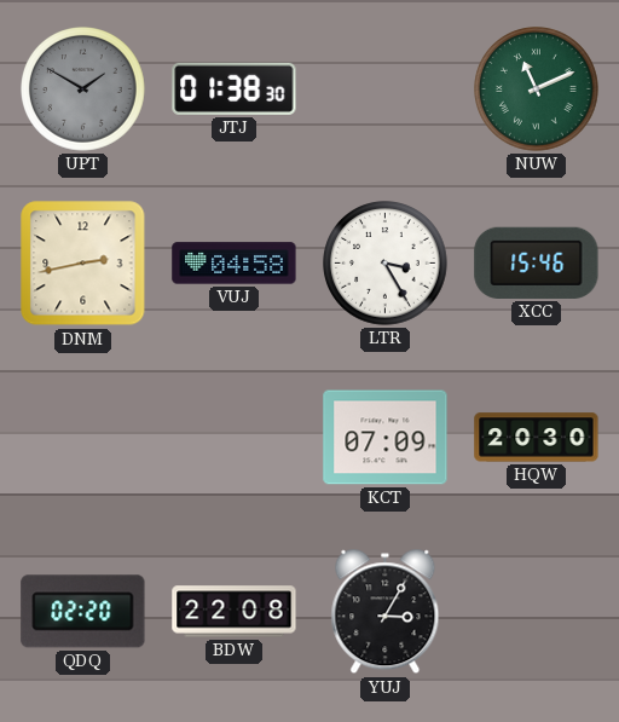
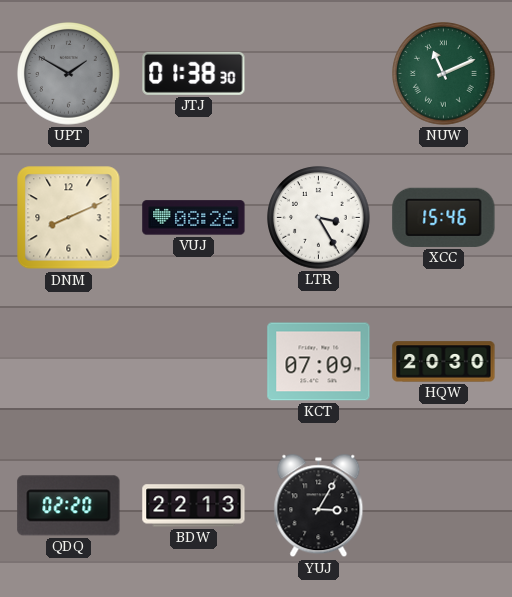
DNM: 2:43 -> 8:11
VUJ: 04:58 -> 08:26
BDW: 22:08 -> 22:13
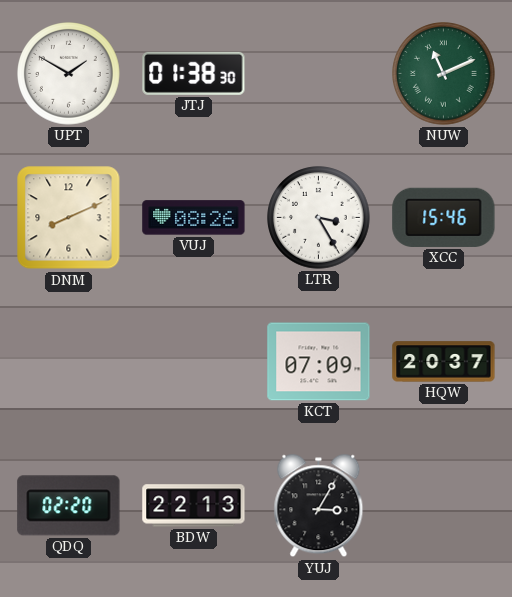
UPT dial: grey -> white
HQW: 20:30 -> 20:37
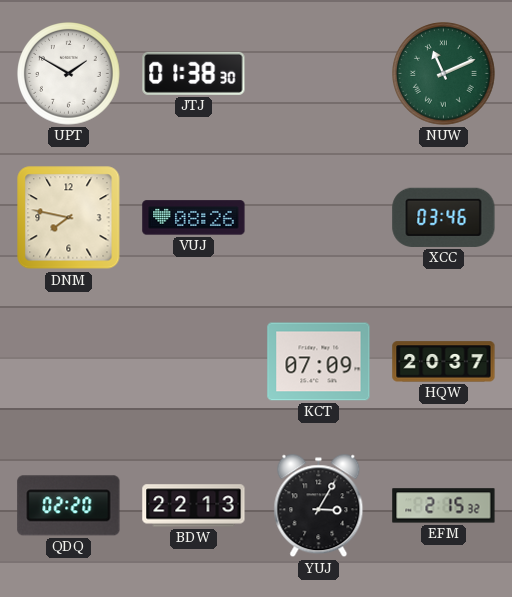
DNM: 8:11 -> 7:47
LTR: 3:25 -> none
XCC: 15:46 -> 03:46
EFM: none -> 2:15
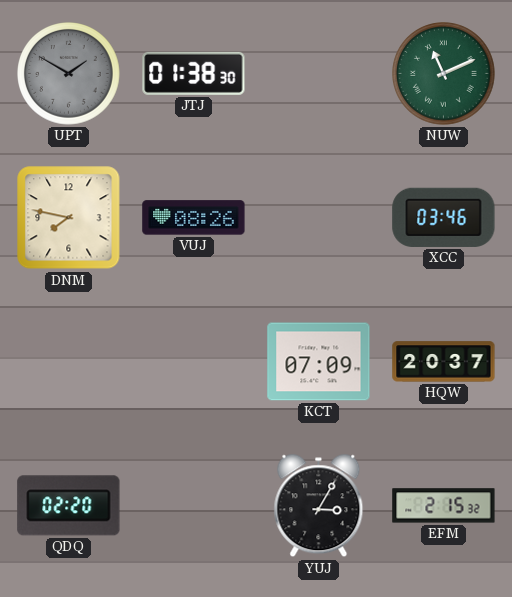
UPT dial: white -> grey
BDW: 22:13 -> none
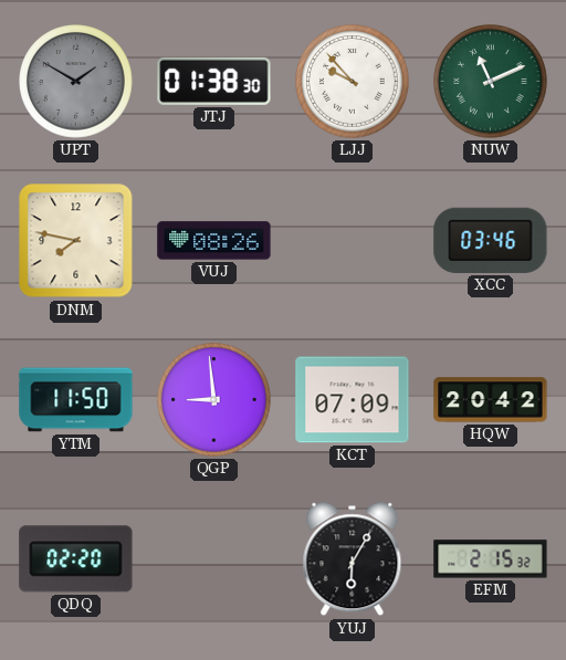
LJJ: none -> 9:53
YTM: none -> 11:50
QGP: none -> 8:59
HQW: 20:37 -> 20:42
YUJ: 3:05 -> 6:05
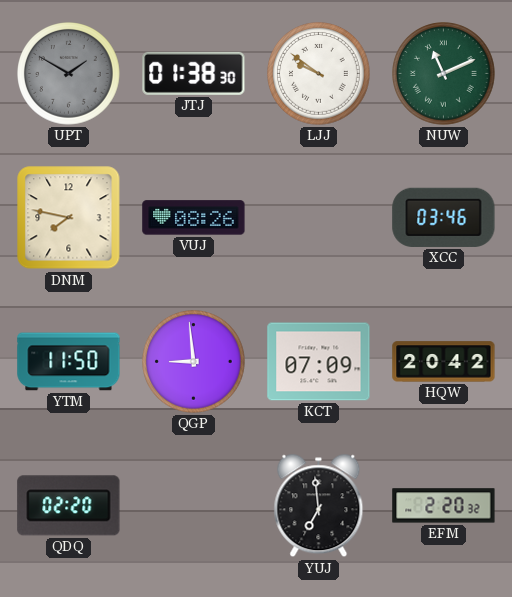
LJJ: 9:53 -> 9:51
YUJ: 6:05 -> 6:59
EFM: 2:15 -> 2:20
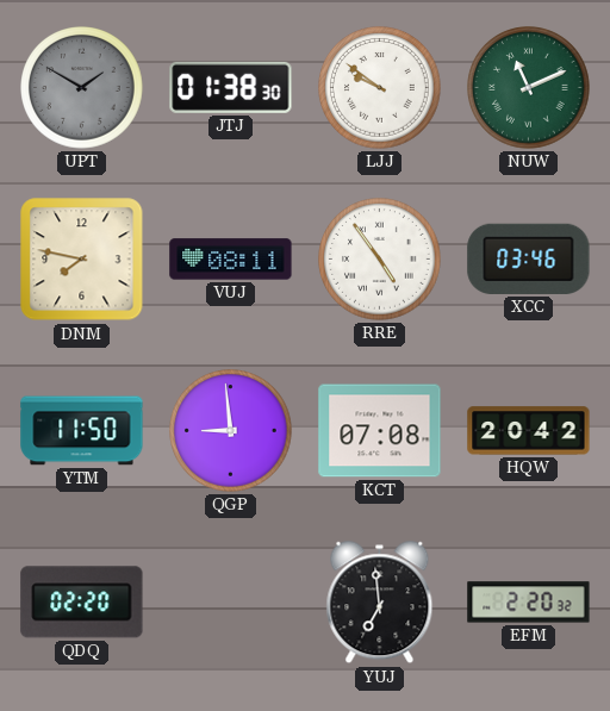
VUJ: 08:26 -> 08:11
RRE: none -> 4:54
KCT: 07:09 -> 07:08
